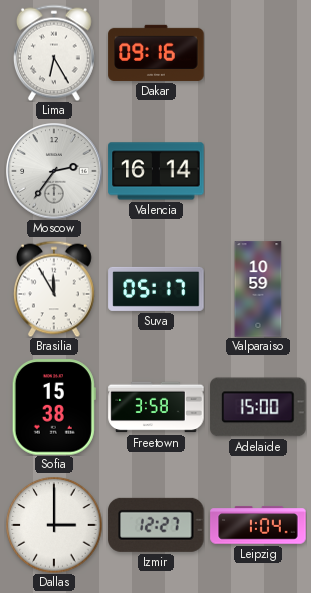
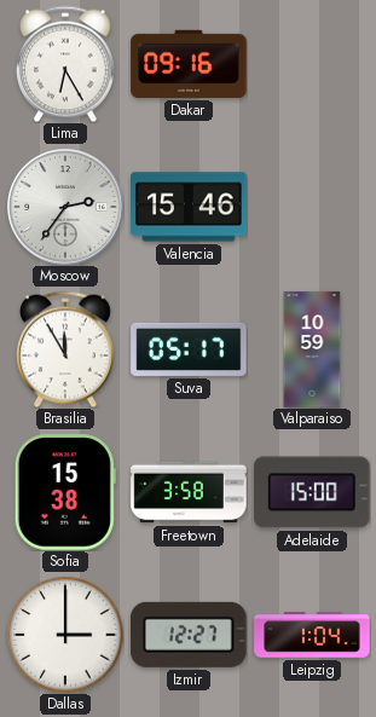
Valencia: 16:14 -> 15:46
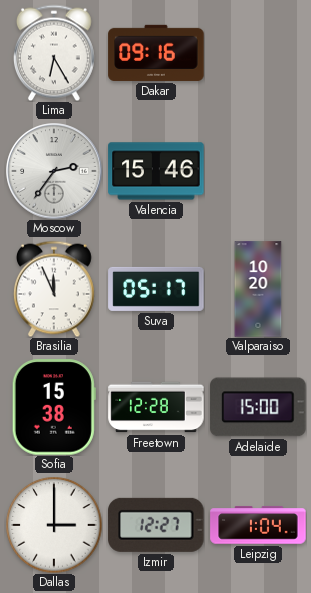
Brasilia: 11:55 -> 11:56
Valparaiso: 10:59 -> 10:20
Freetown: 3:58 -> 12:28
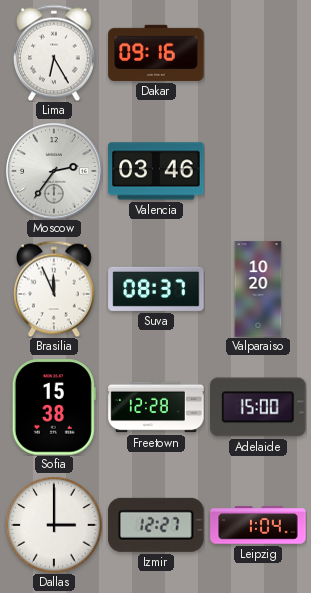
Valencia: 15:46 -> 03:46
Suva: 05:17 -> 08:37
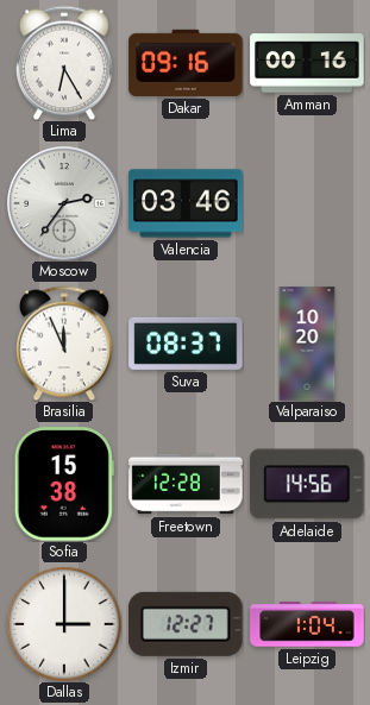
Amman: none -> 00:16
Adelaide: 15:00 -> 14:56
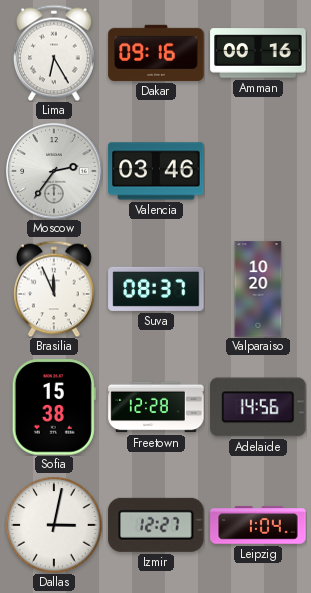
Dallas: 3:00 -> 3:02
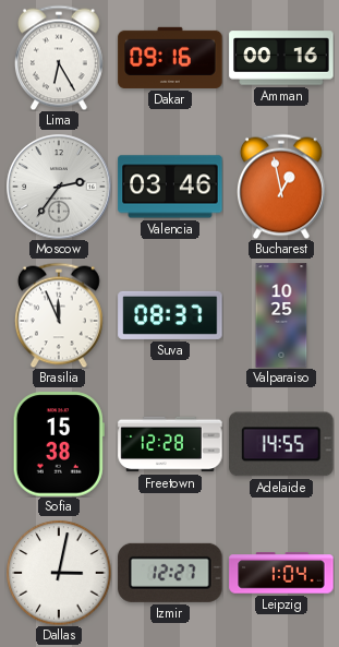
Bucharest: none -> 12:58
Valparaiso: 10:20 -> 10:25
Adelaide: 14:56 -> 14:55
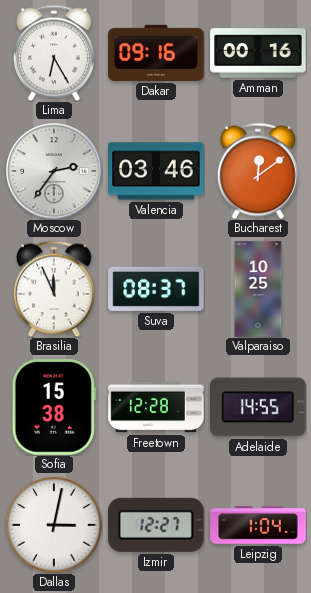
Bucharest: 12:58 -> 12:09
